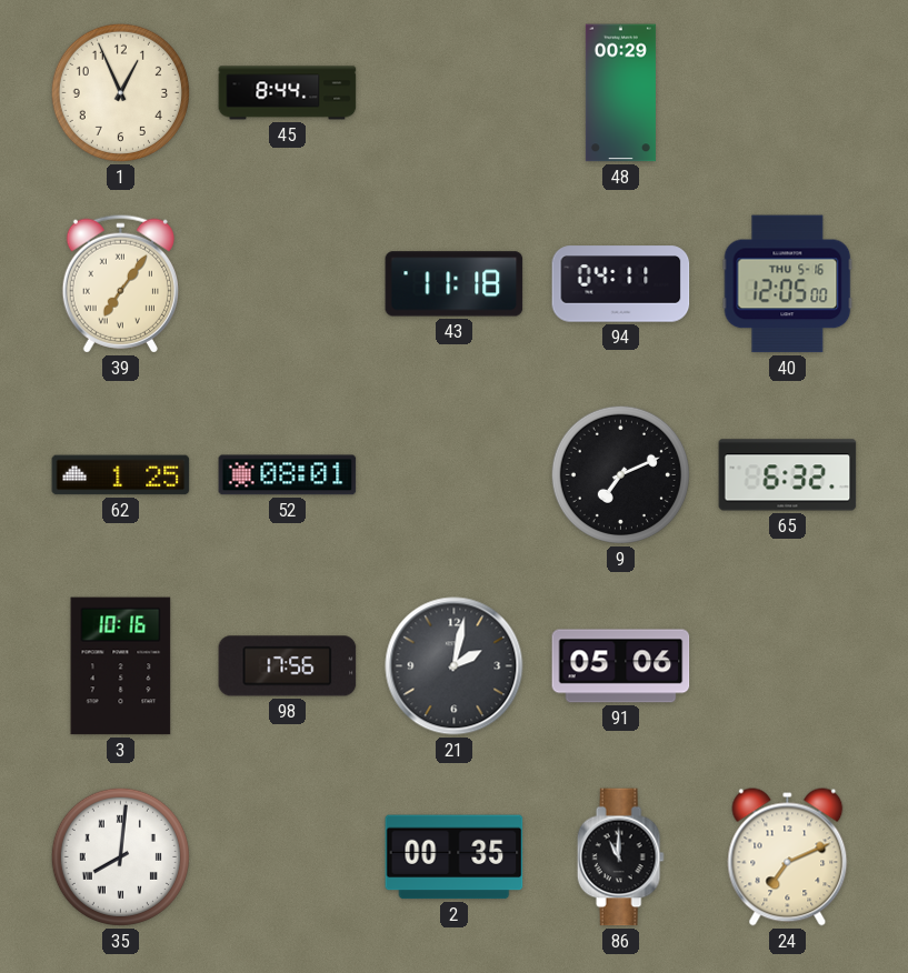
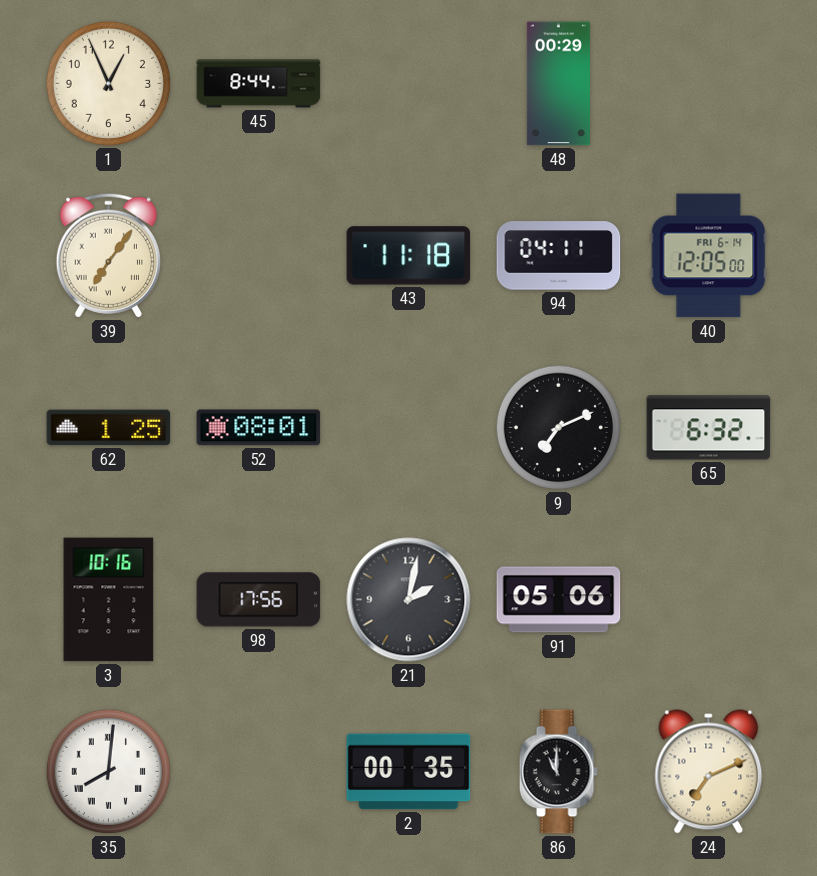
40 date: THU 5-16 -> FRI 6-14
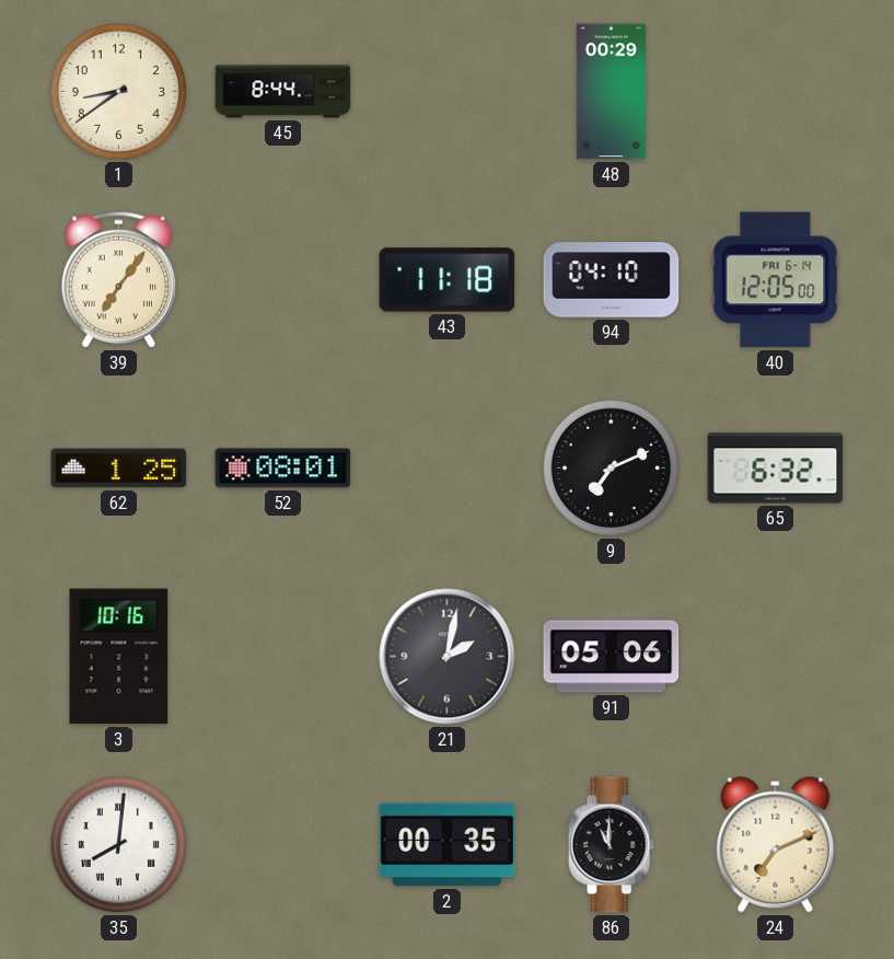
1: 12:56 -> 8:39
94: 04:11 -> 04:10
98: 17:56 -> none
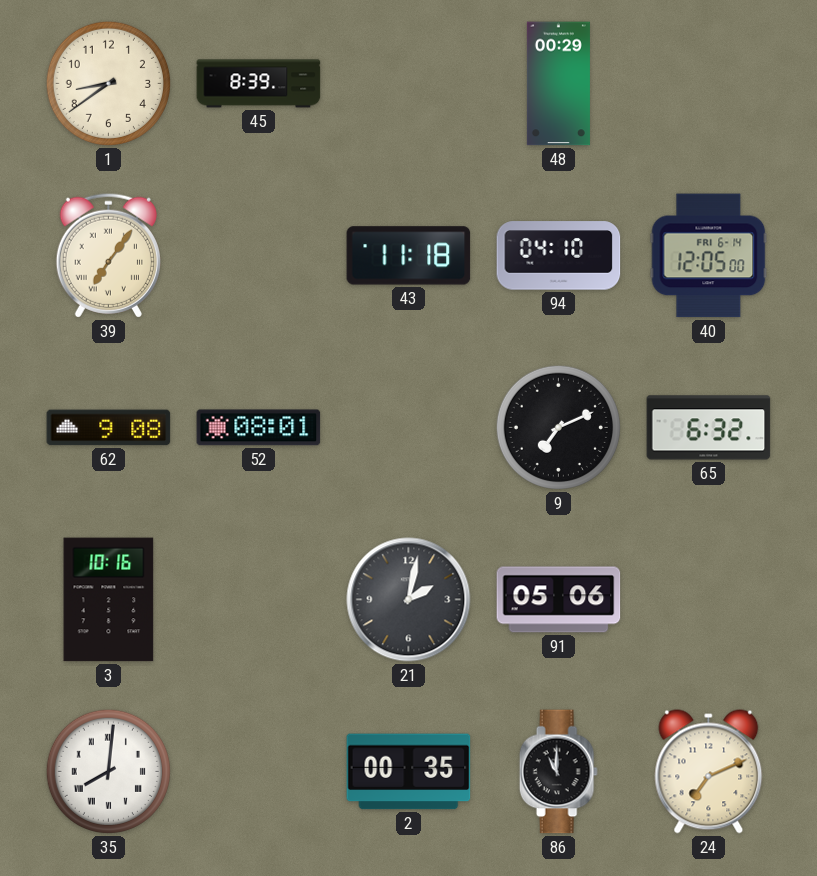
45: 8:44 -> 8:39
62: 1:25 -> 9:08
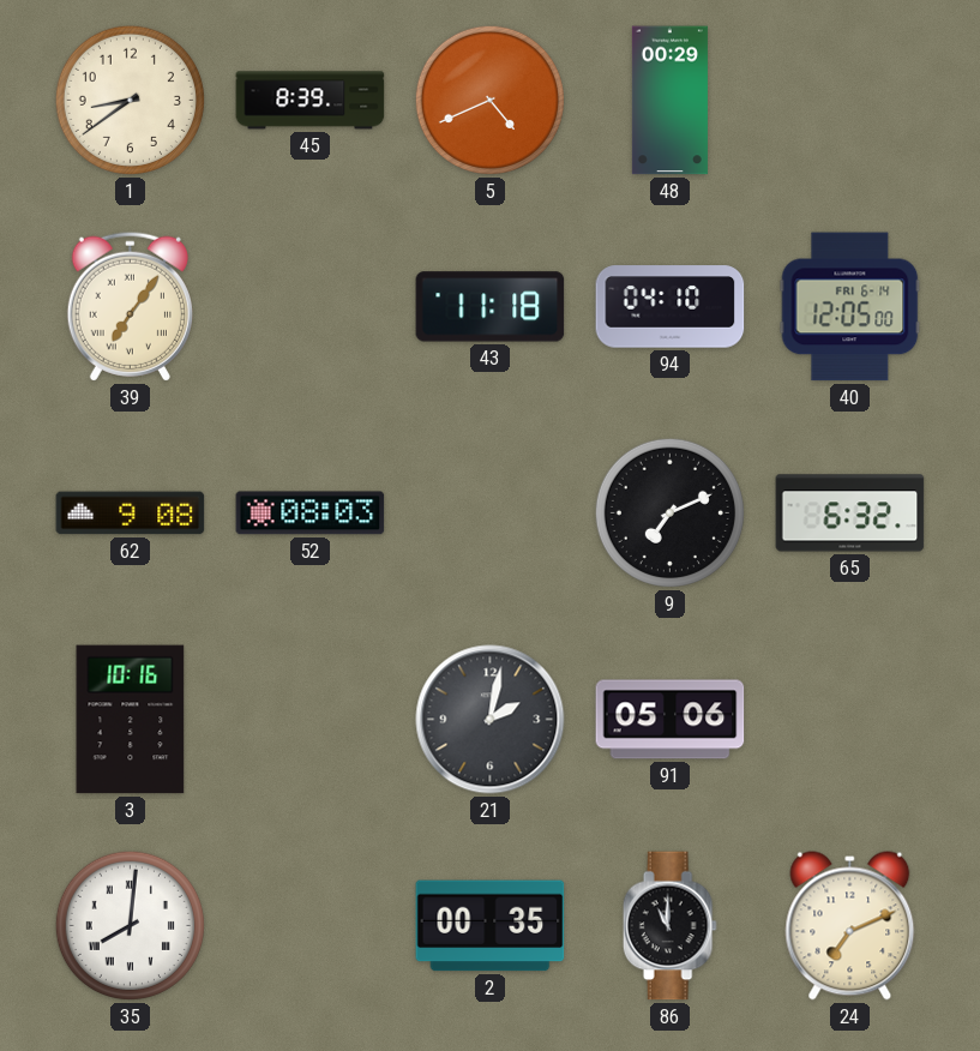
5: none -> 4:41
52: 08:01 -> 08:03
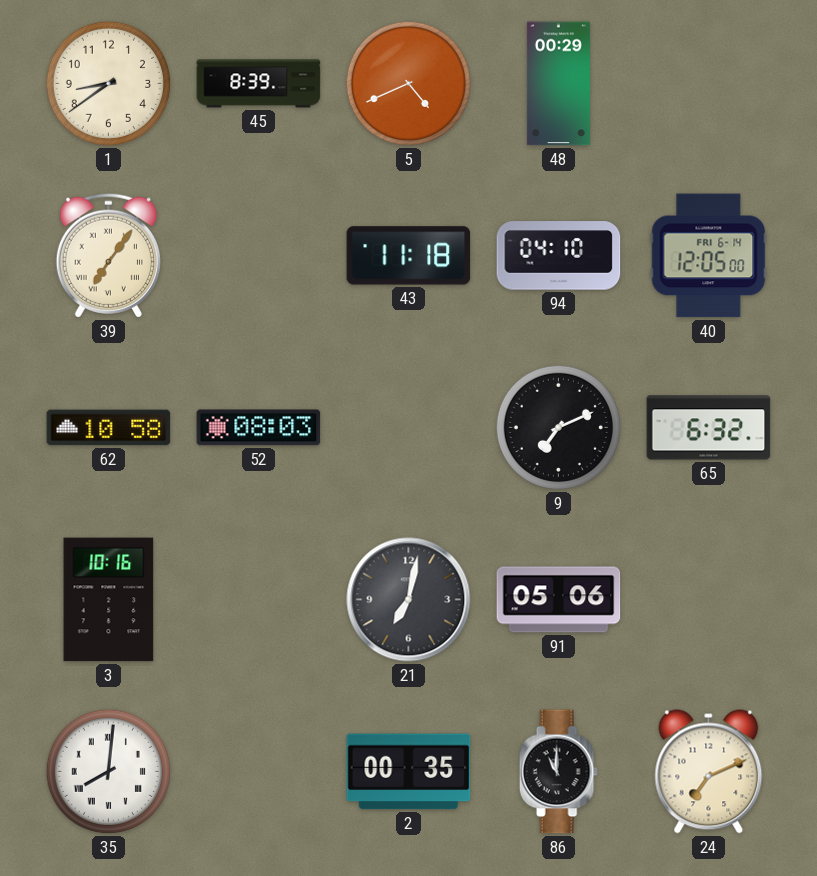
62: 9:08 -> 10:58
21: 2:02 -> 7:02
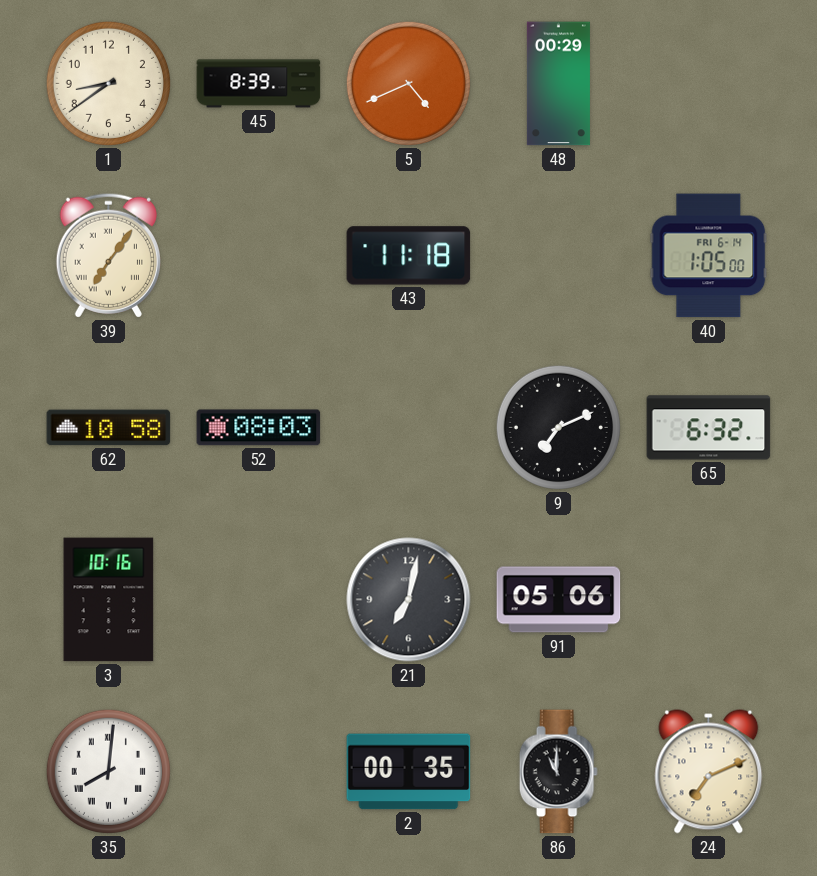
94: 04:10 -> none
40: 12:05 -> 1:05
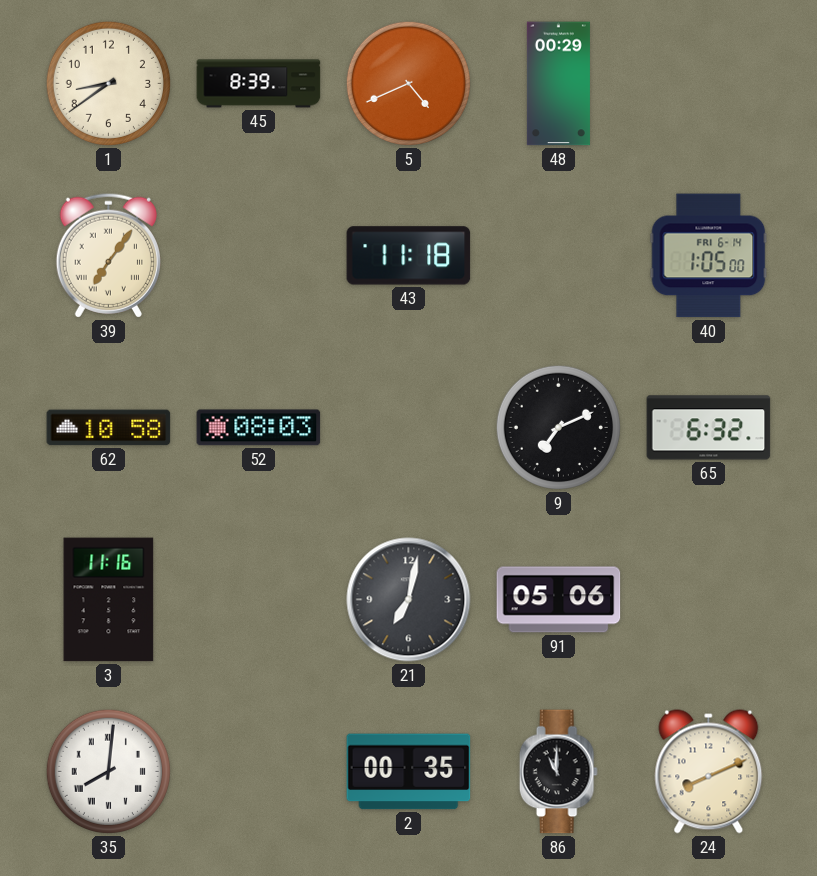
3: 10:16 -> 11:16
24: 7:11 -> 8:11
